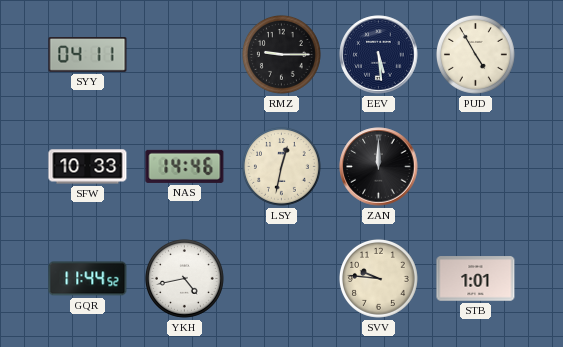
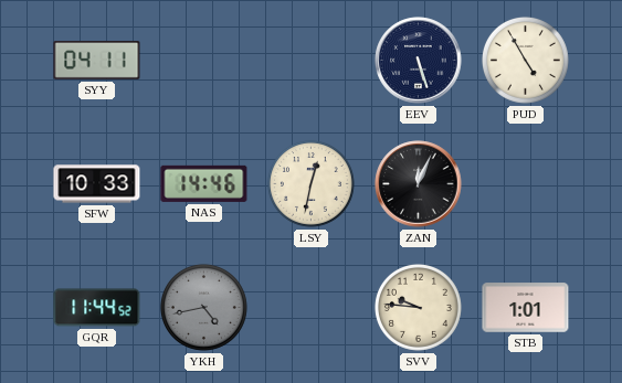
RMZ: 9:15 -> none
EEV: 5:29 -> 5:27
ZAN: 12:00 -> 12:04
YKH dial: white -> grey
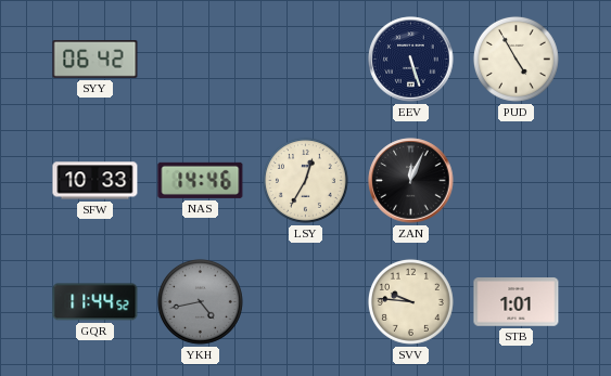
SYY: 04:11 -> 06:42
LSY: 12:32 -> 12:35
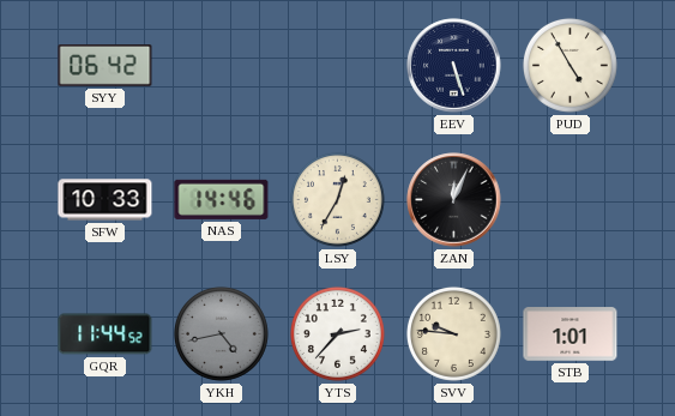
YTS: none -> 2:37
